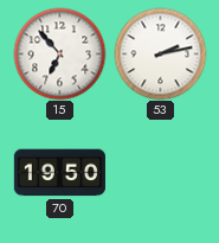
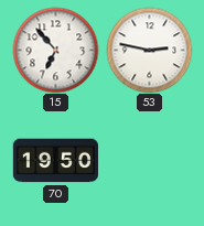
53: 2:13 -> 2:47
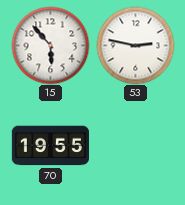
15: 6:53 -> 5:53
70: 19:50 -> 19:55
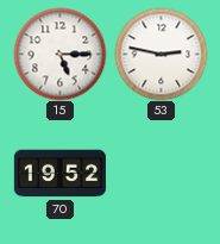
15: 5:53 -> 5:15
70: 19:55 -> 19:52
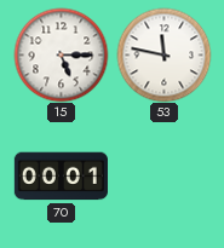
53: 2:47 -> 11:47
70: 19:52 -> 00:01
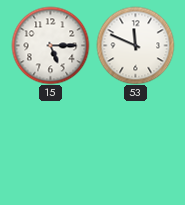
53: 11:47 -> 11:49
70: 00:01 -> none
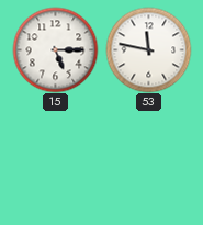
53: 11:49 -> 11:47
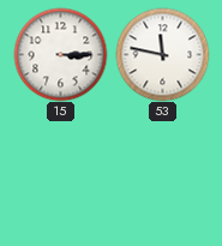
15: 5:15 -> 3:15
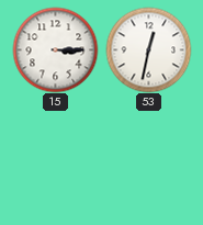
53: 11:47 -> 12:32
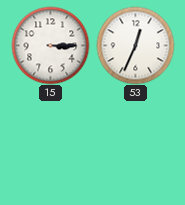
53: 12:32 -> 12:34
